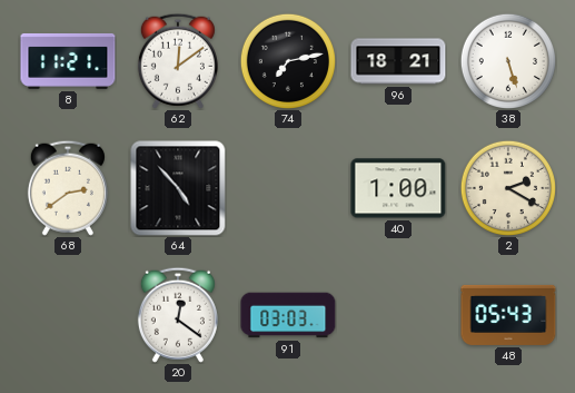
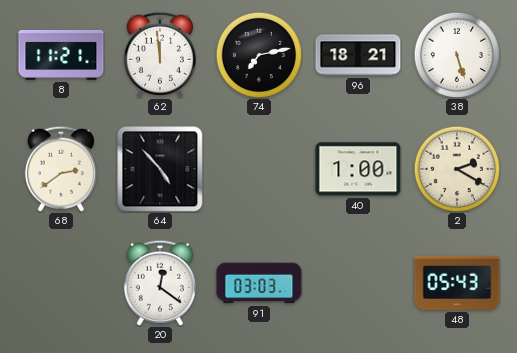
62: 12:09 -> 11:59
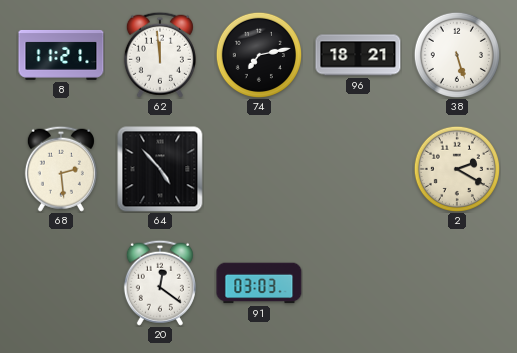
68: 2:39 -> 2:29
40: 1:00 -> none
48: 05:43 -> none
